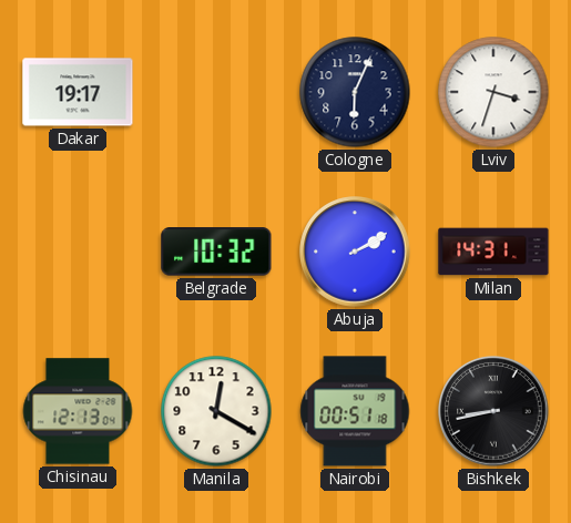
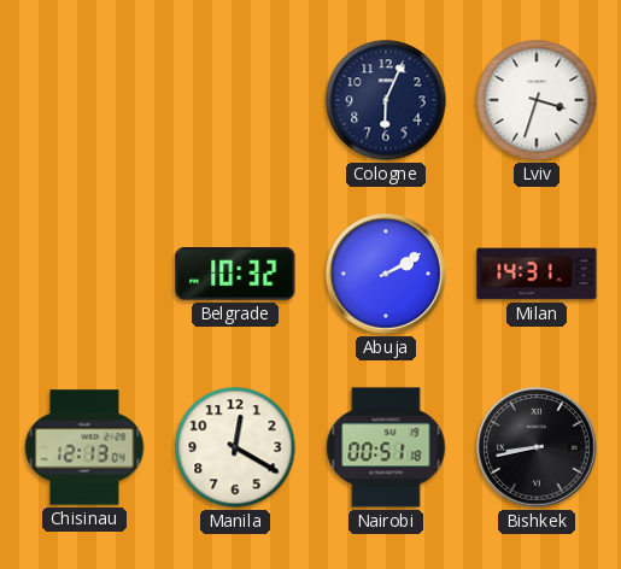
Dakar: 19:17 -> none
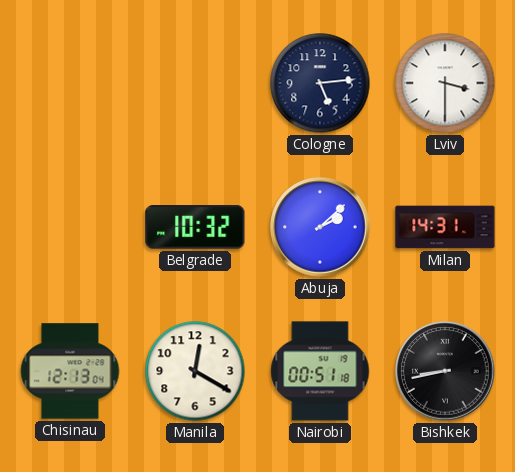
Cologne: 6:04 -> 5:14
Lviv: 3:33 -> 3:30
Abuja: 2:10 -> 2:08
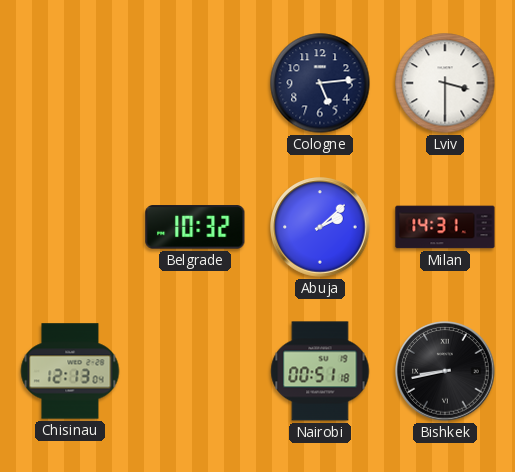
Manila: 12:20 -> none
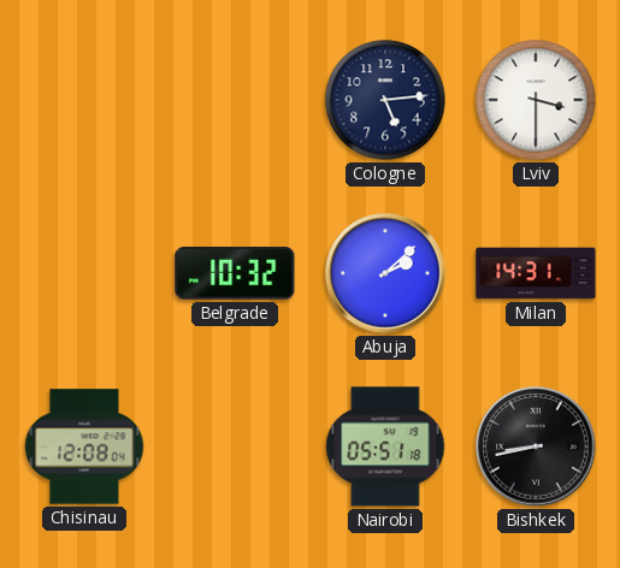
Chisinau: 12:13 -> 12:08
Nairobi: 00:51 -> 05:51
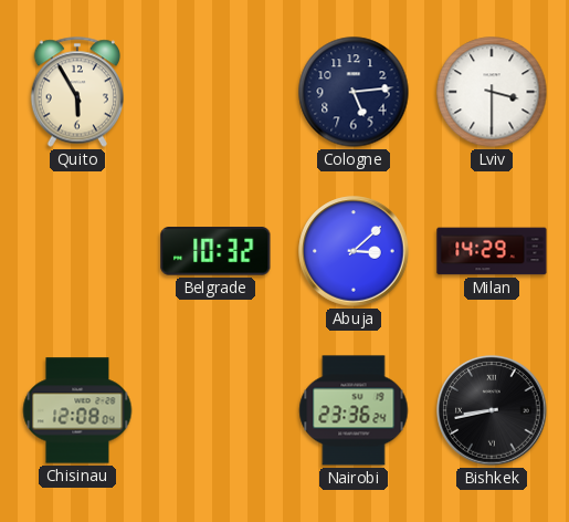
Quito: none -> 5:55
Abuja: 2:08 -> 3:08
Milan: 14:31 -> 14:29
Nairobi: 05:51 -> 23:36
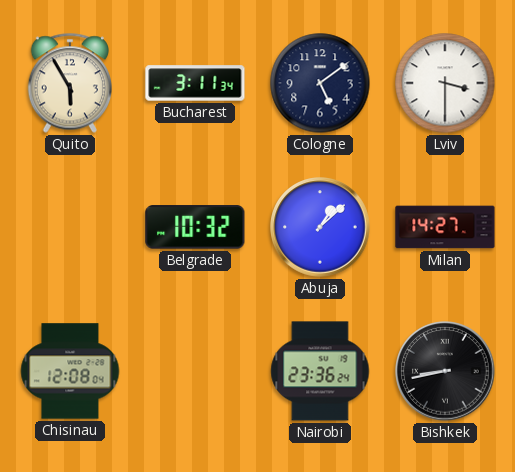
Bucharest: none -> 3:11
Cologne: 5:14 -> 5:09
Abuja: 3:08 -> 1:08
Milan: 14:29 -> 14:27
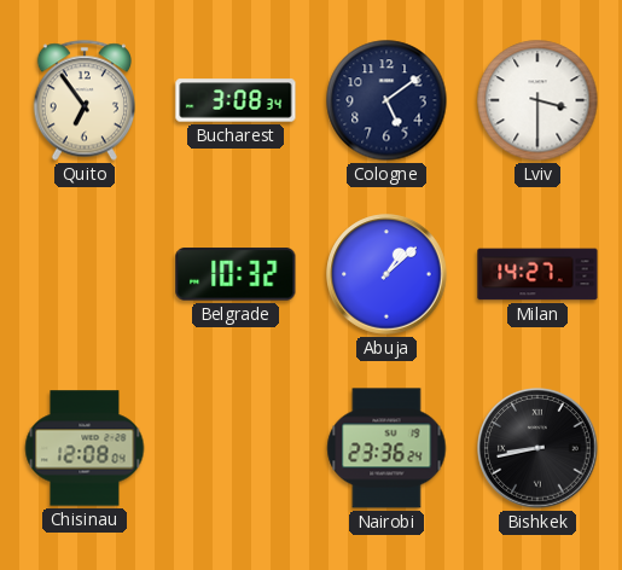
Quito: 5:55 -> 6:54
Bucharest: 3:11 -> 3:08
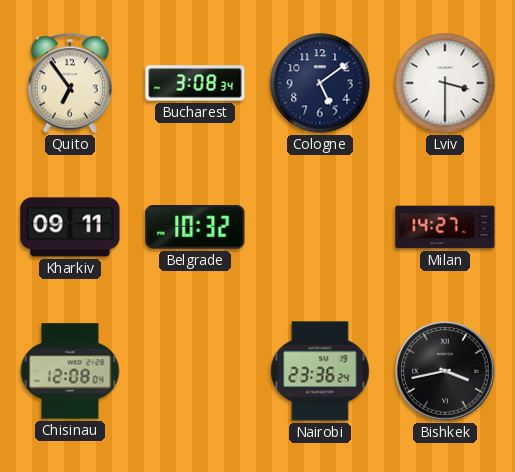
Kharkiv: none -> 09:11
Abuja: 1:08 -> none
Bishkek: 8:43 -> 3:43
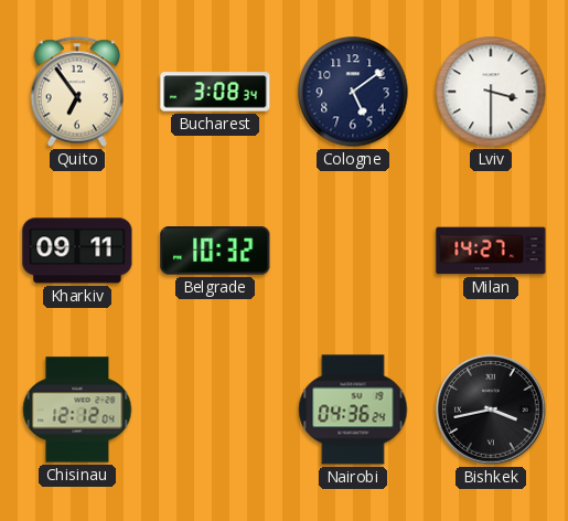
Chisinau: 12:08 -> 12:12
Nairobi: 23:36 -> 04:36
